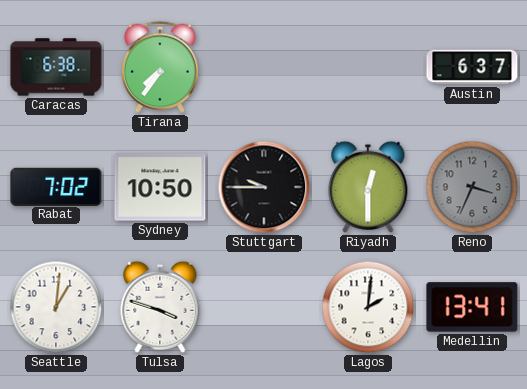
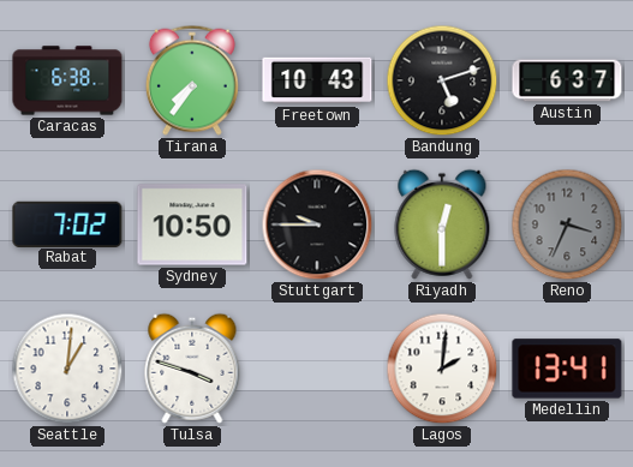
Freetown: none -> 10:43
Bandung: none -> 5:12
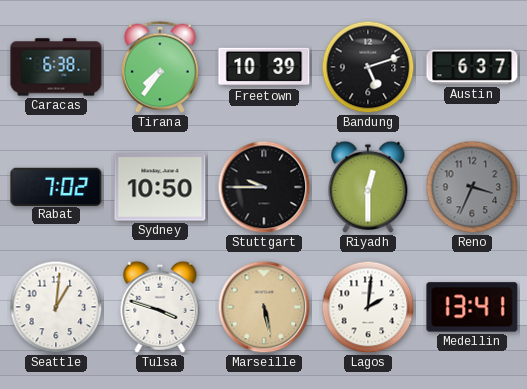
Freetown: 10:43 -> 10:39
Marseille: none -> 5:28
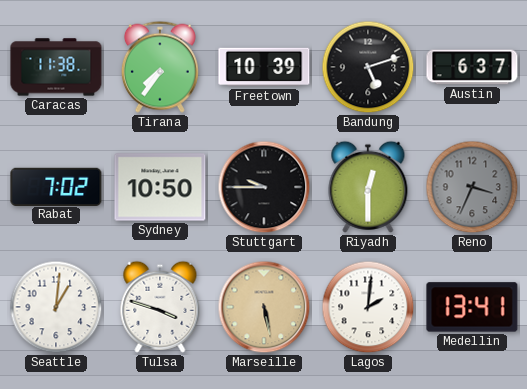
Caracas: 6:38 -> 11:38
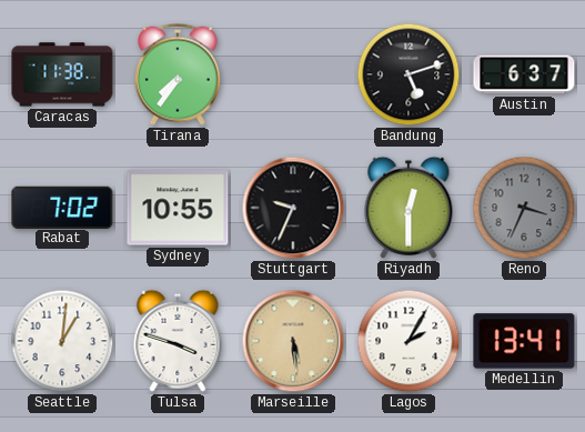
Freetown: 10:39 -> none
Sydney: 10:50 -> 10:55
Stuttgart: 9:45 -> 9:34
Marseille: 5:28 -> 5:29
Lagos: 2:01 -> 2:05
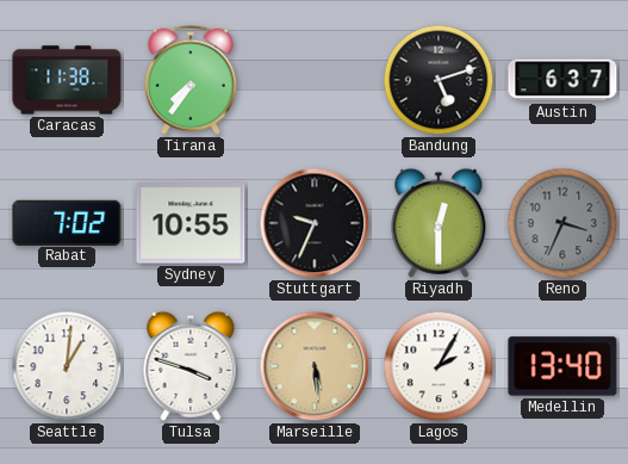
Medellin: 13:41 -> 13:40
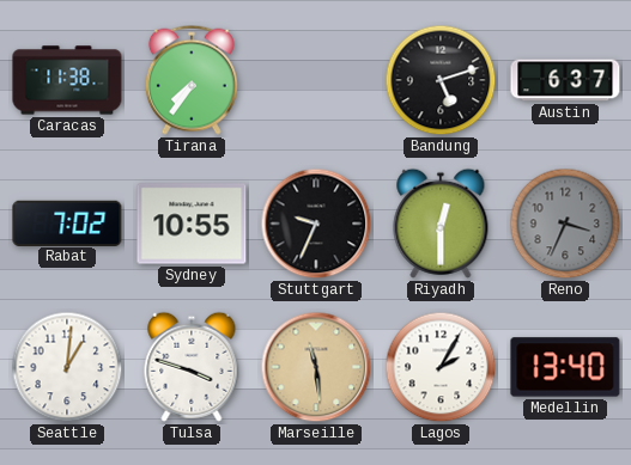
Marseille: 5:29 -> 11:29
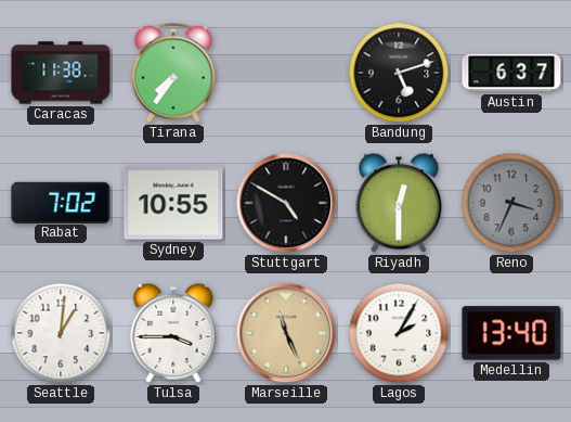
Stuttgart: 9:34 -> 4:50
Tulsa: 3:48 -> 3:45
Marseille: 11:29 -> 11:26
